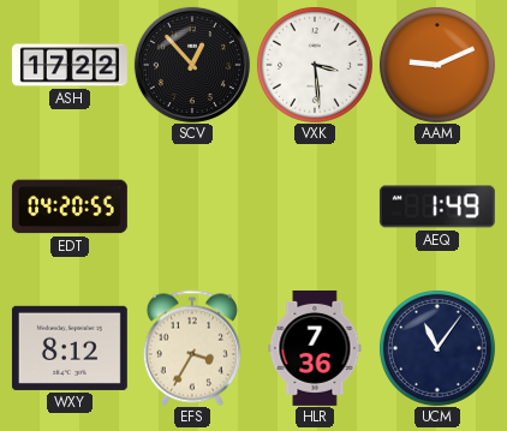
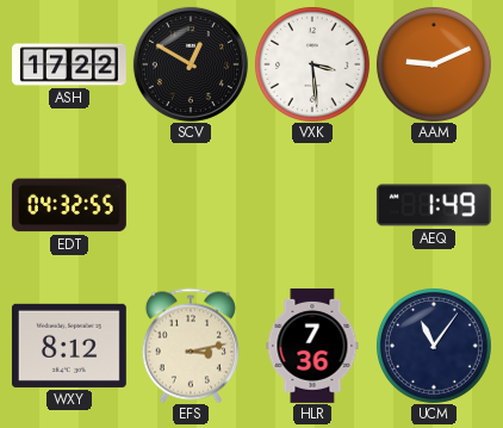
SCV: 12:53 -> 12:50
EDT: 04:20 -> 04:32
EFS: 3:35 -> 3:13
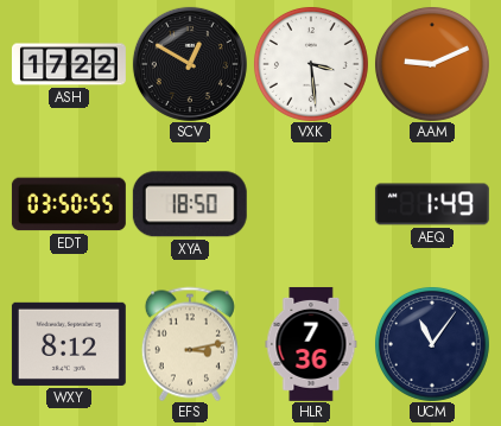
EDT: 04:32 -> 03:50
XYA: none -> 18:50
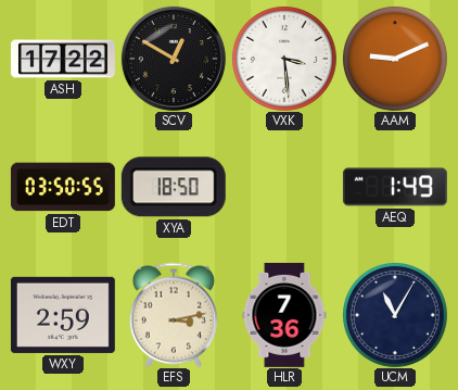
WXY: 8:12 -> 2:59
UCM: 11:06 -> 11:05
